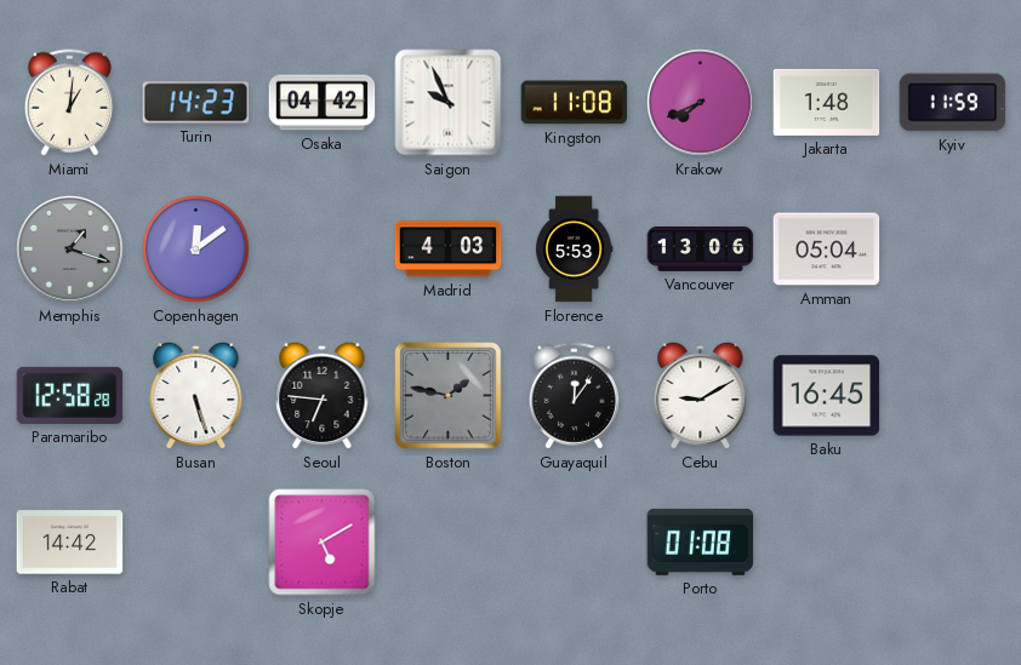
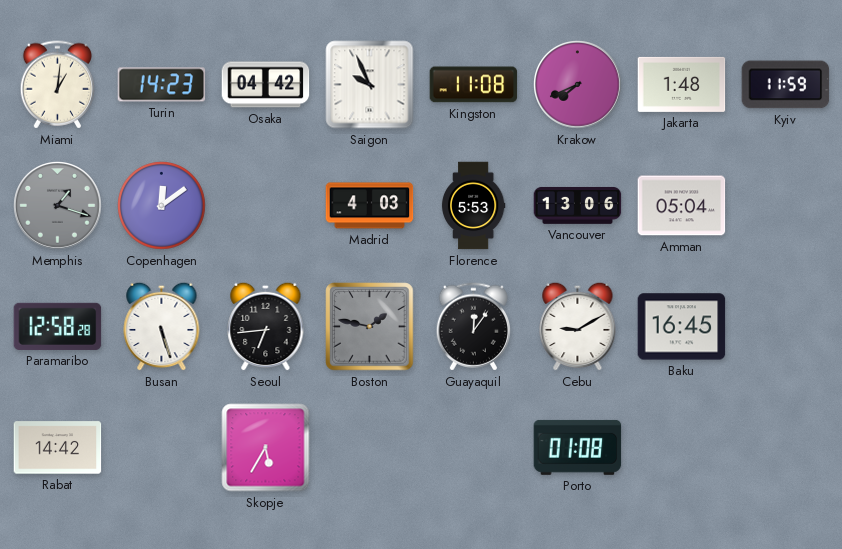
Seoul: 6:46 -> 6:44
Skopje: 5:10 -> 5:35
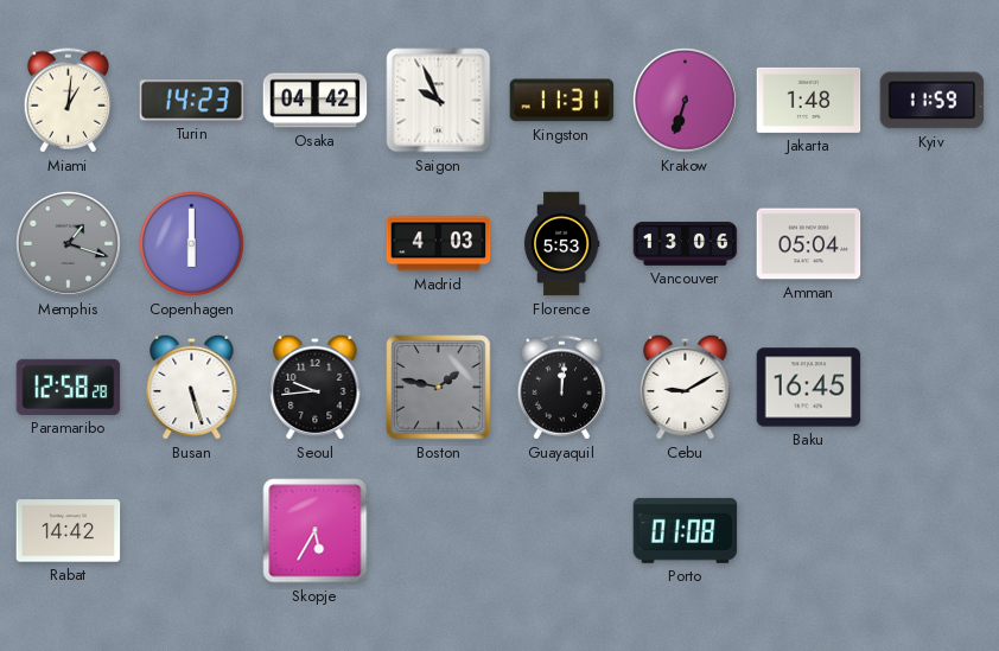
Kingston: 11:08 -> 11:31
Krakow: 7:41 -> 6:33
Copenhagen: 12:09 -> 6:00
Seoul: 6:44 -> 9:44
Guayaquil: 12:06 -> 12:01
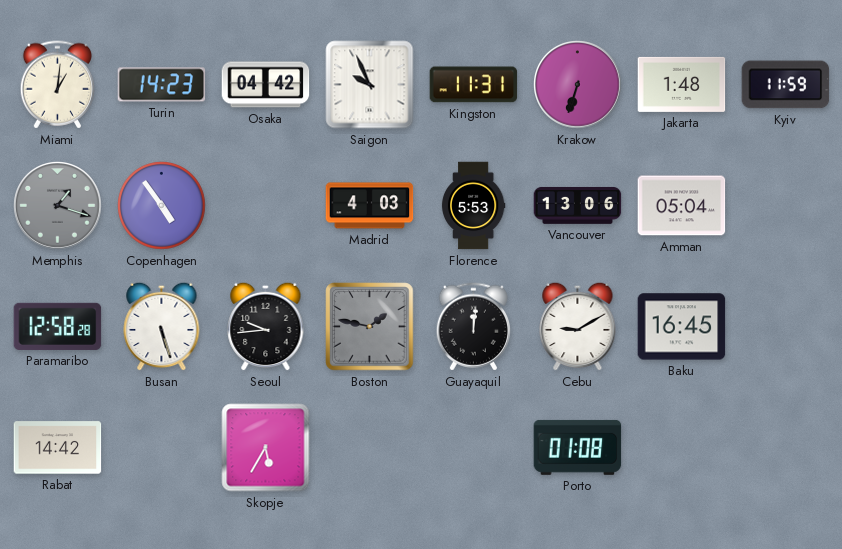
Copenhagen: 6:00 -> 4:54
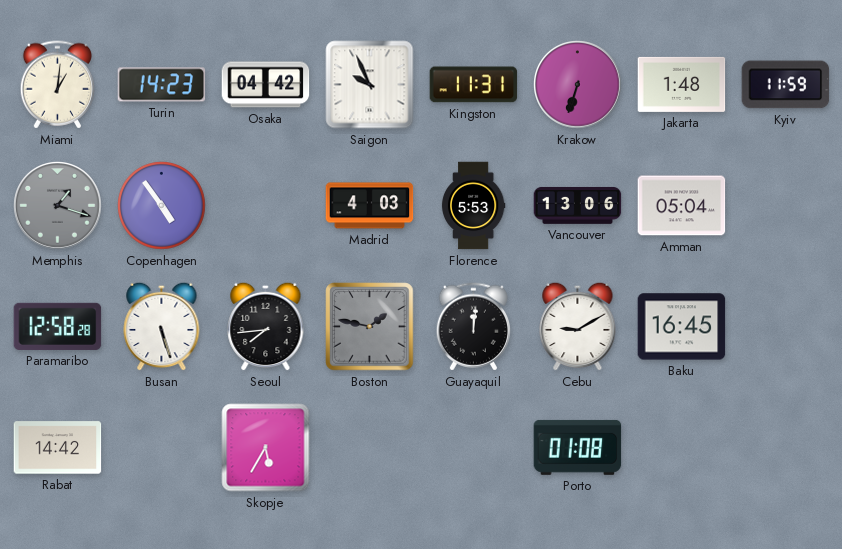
Seoul: 9:44 -> 7:44
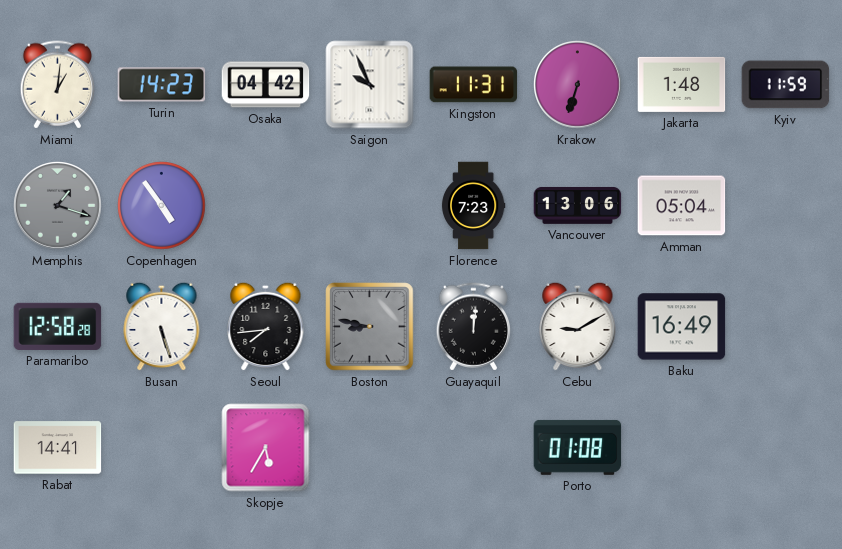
Madrid: 4:03 -> none
Florence: 5:53 -> 7:23
Boston: 1:47 -> 8:47
Baku: 16:45 -> 16:49
Rabat: 14:42 -> 14:41
